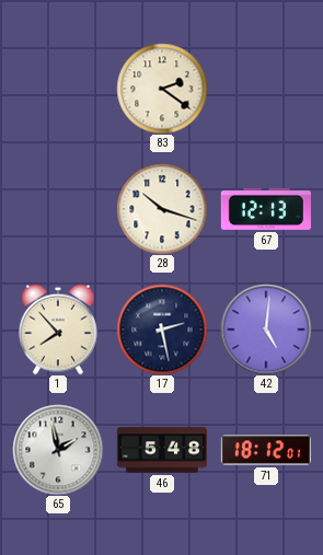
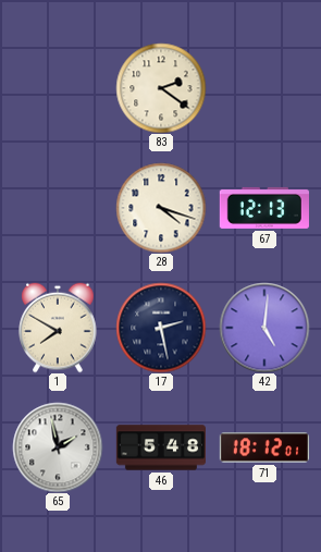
28: 10:18 -> 4:18
1: 7:53 -> 7:50
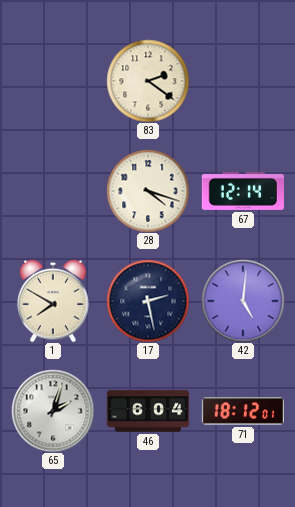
67: 12:13 -> 12:14
65: 1:58 -> 2:03
46: 5:48 -> 6:04
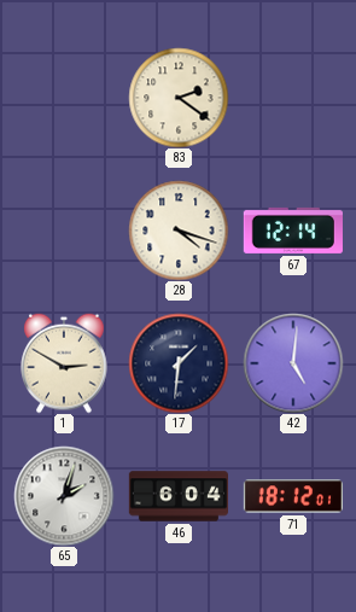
1: 7:50 -> 2:50
17: 2:28 -> 1:31
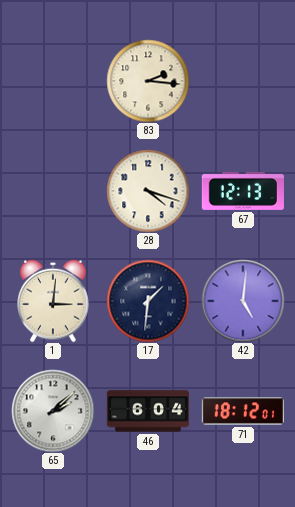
83: 2:21 -> 2:16
67: 12:14 -> 12:13
1: 2:50 -> 3:01
65: 2:03 -> 2:08
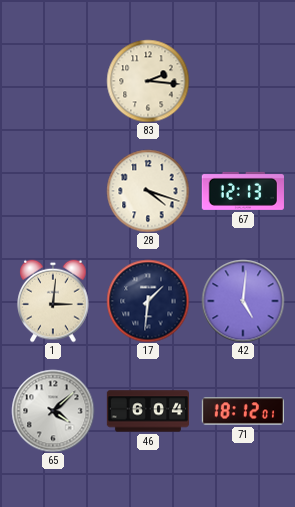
65: 2:08 -> 4:08
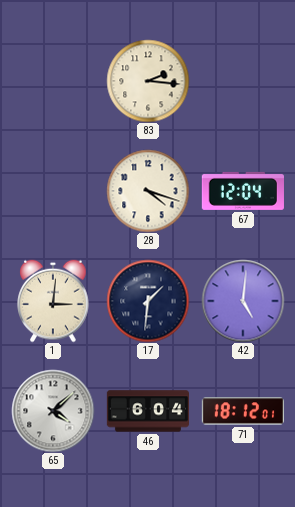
67: 12:13 -> 12:04
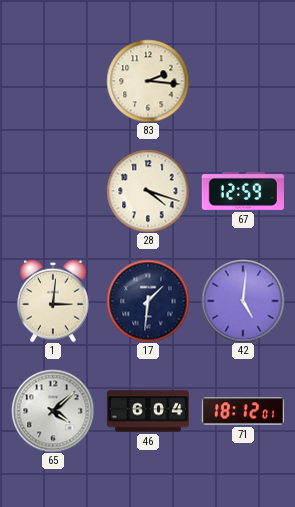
67: 12:04 -> 12:59
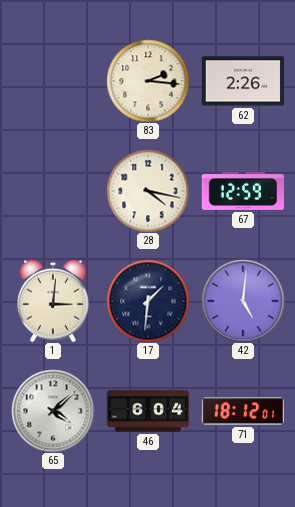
62: none -> 2:26
28: 4:18 -> 4:17
